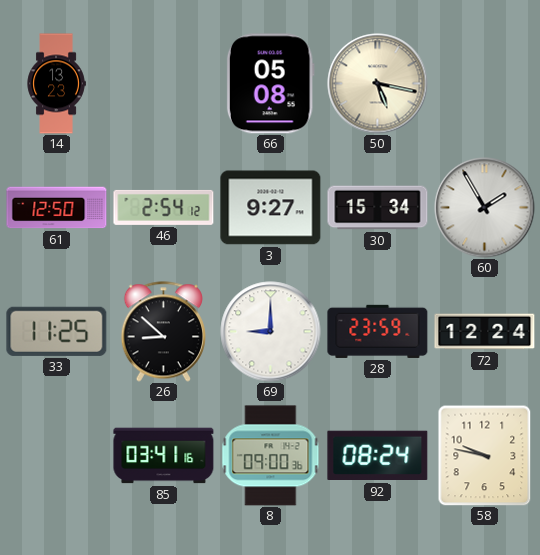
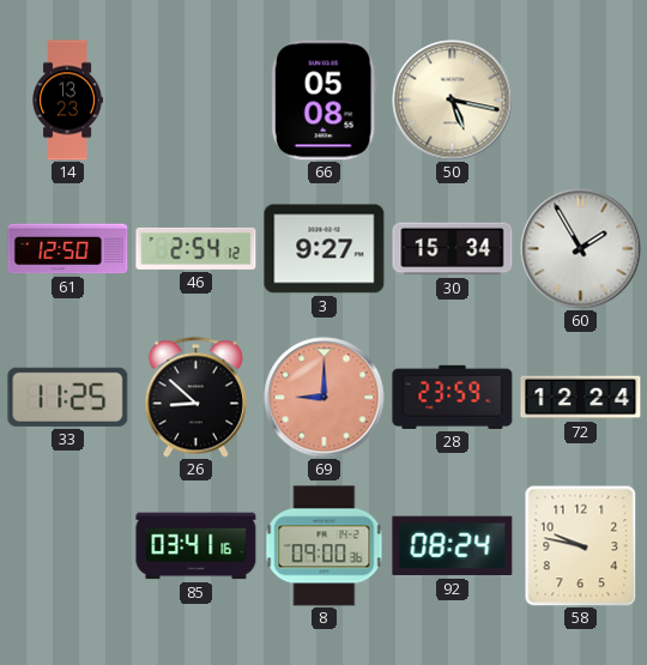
69 dial: white -> salmon
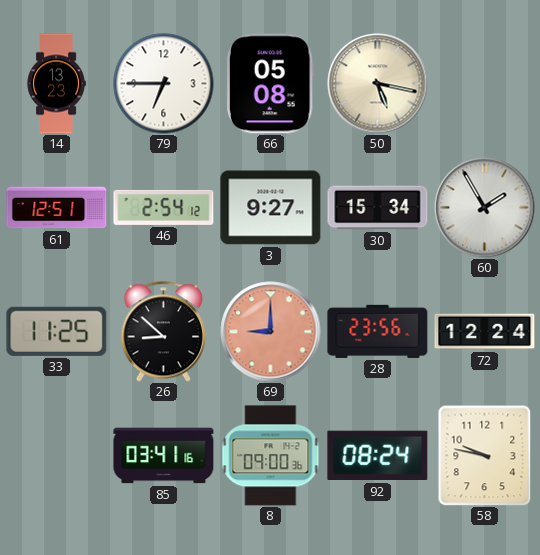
79: none -> 6:45
61: 12:50 -> 12:51
28: 23:59 -> 23:56
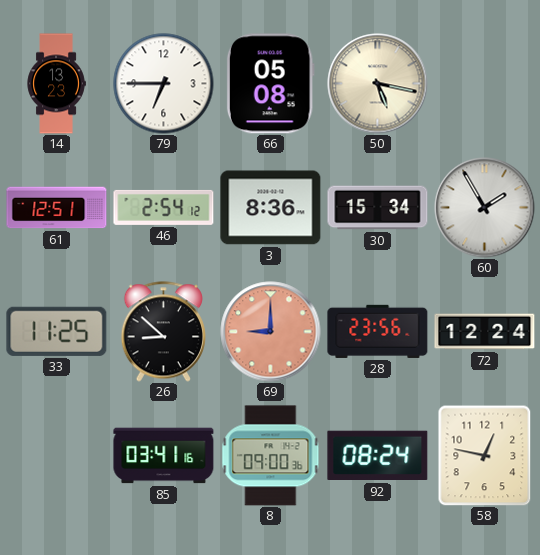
3: 9:27 -> 8:36
58: 9:47 -> 12:47
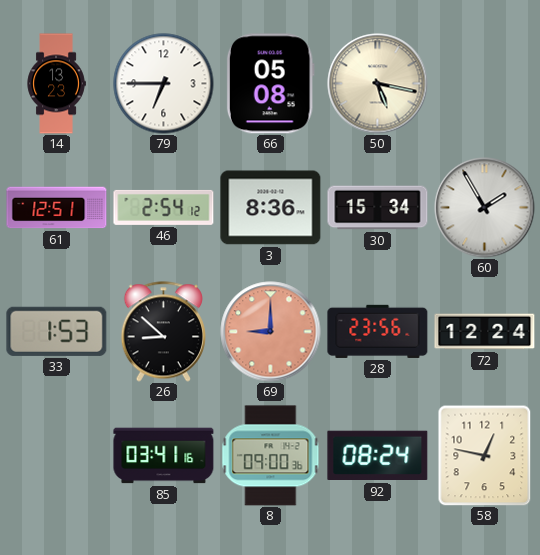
33: 11:25 -> 1:53
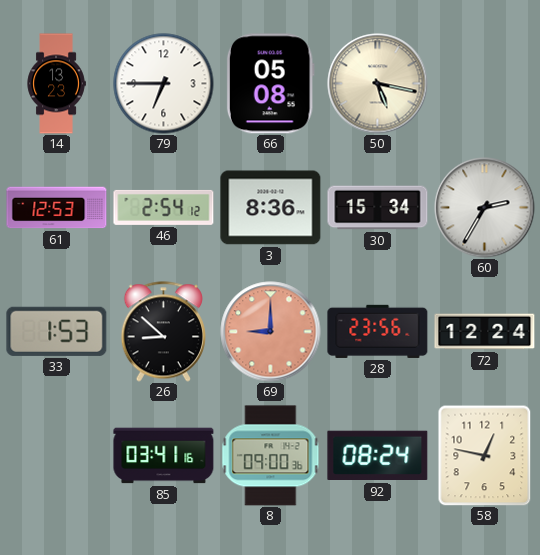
61: 12:51 -> 12:53
60: 1:55 -> 2:35
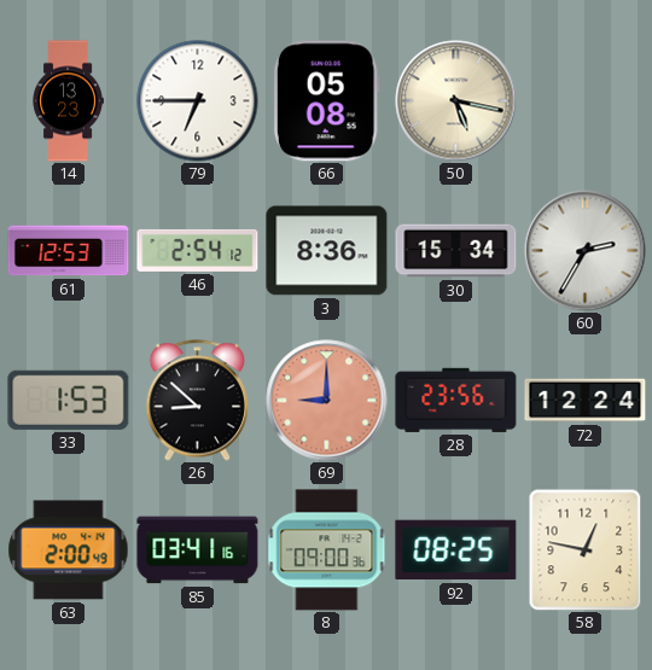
63: none -> 2:00
92: 08:24 -> 08:25
